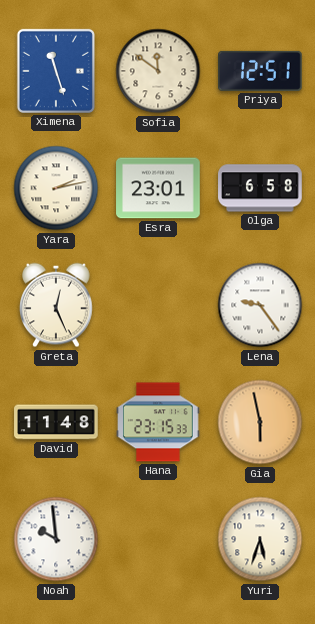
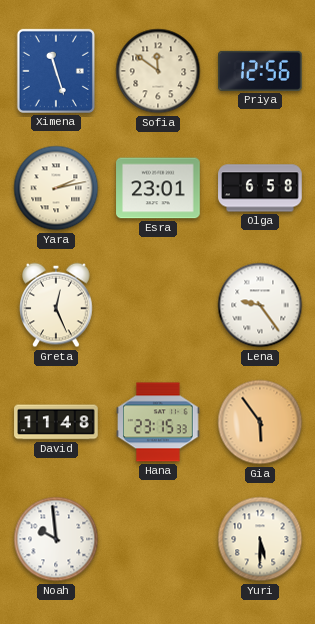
Priya: 12:51 -> 12:56
Gia: 5:58 -> 5:54
Yuri: 5:33 -> 5:30
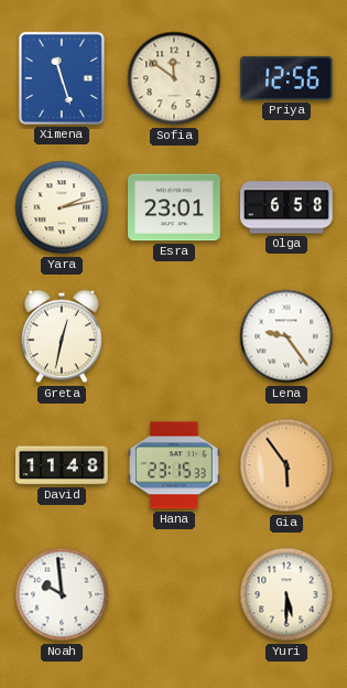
Greta: 12:26 -> 12:32
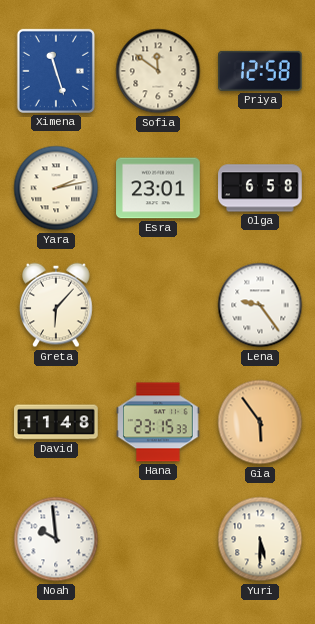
Priya: 12:56 -> 12:58
Greta: 12:32 -> 6:07
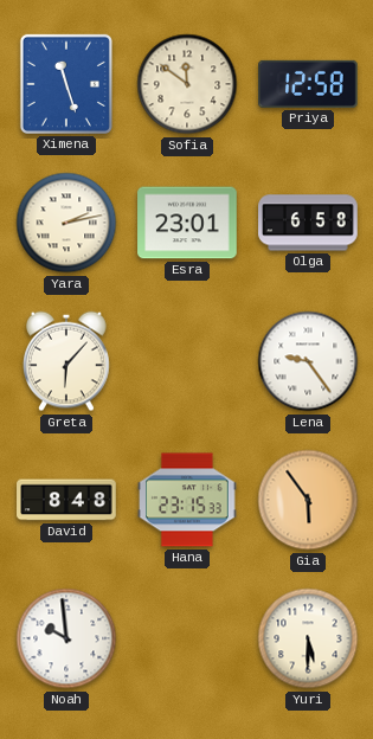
David: 11:48 -> 8:48
